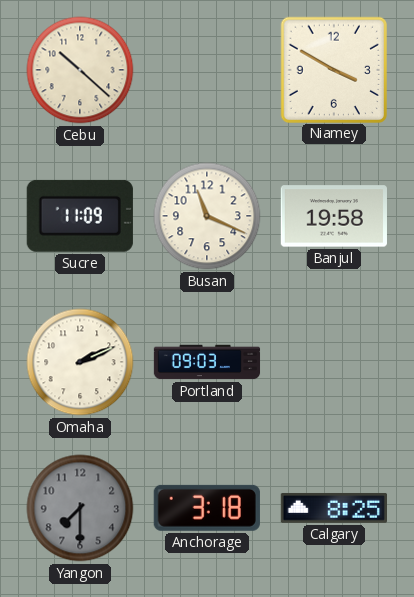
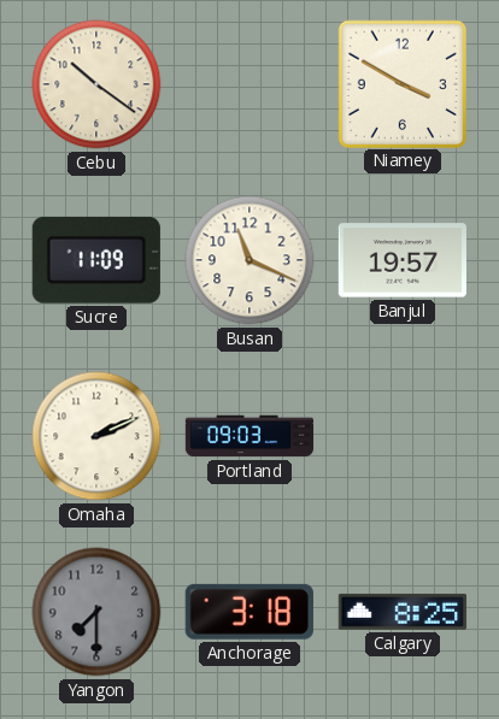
Cebu: 10:22 -> 10:21
Banjul: 19:58 -> 19:57
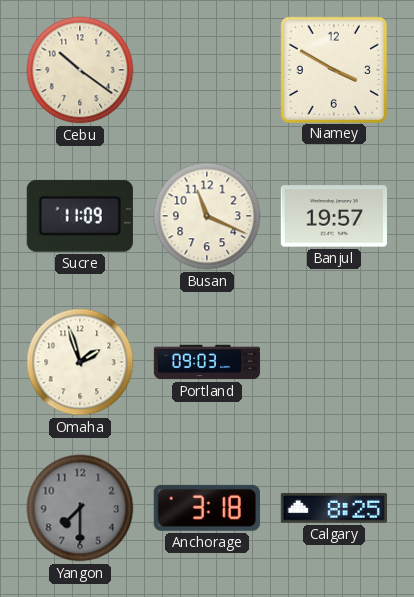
Omaha: 2:11 -> 1:57
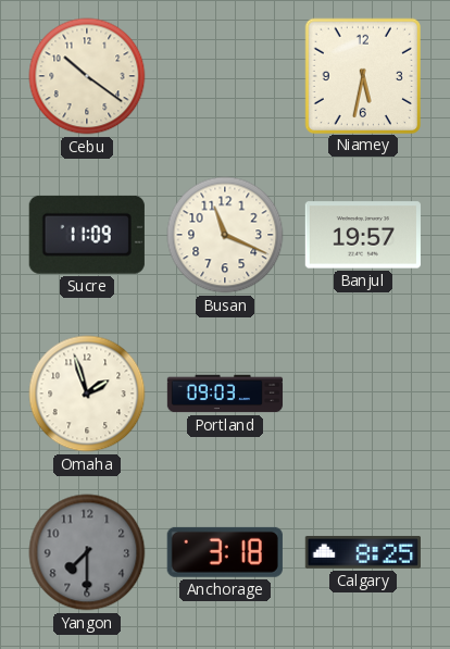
Niamey: 3:50 -> 5:32
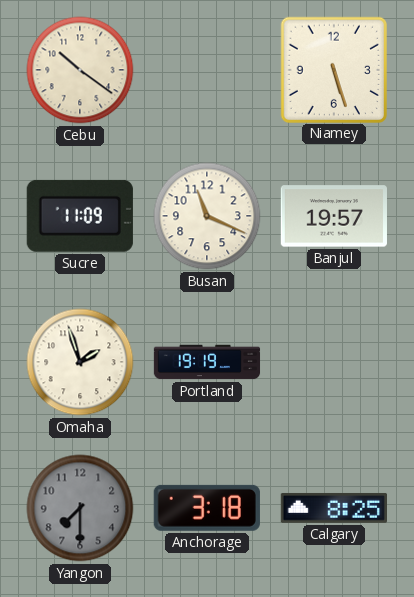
Niamey: 5:32 -> 5:27
Portland: 09:03 -> 19:19
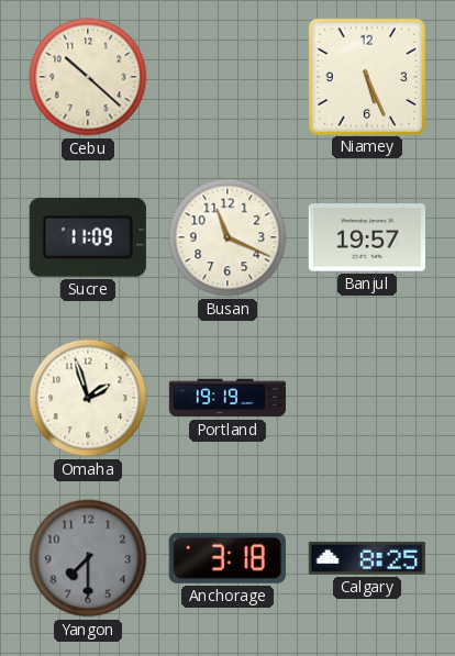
Cebu: 10:21 -> 10:22
Niamey: 5:27 -> 5:26
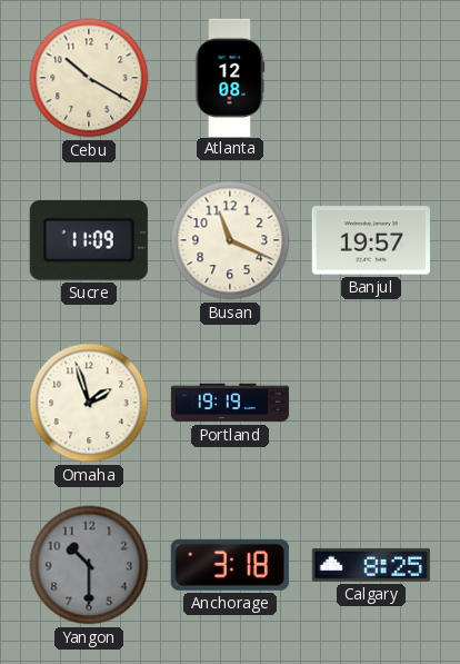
Cebu: 10:22 -> 10:20
Atlanta: none -> 12:08
Niamey: 5:26 -> none
Yangon: 7:30 -> 10:30
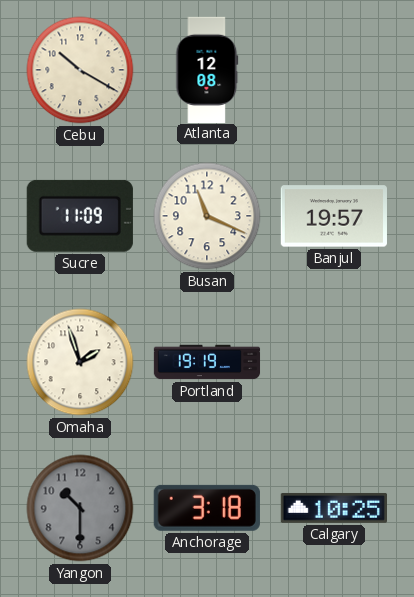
Calgary: 8:25 -> 10:25
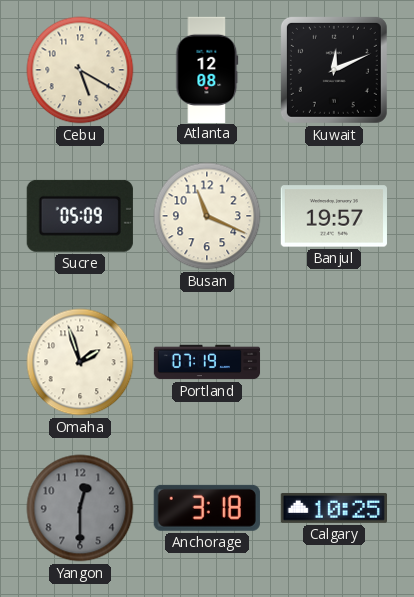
Cebu: 10:20 -> 5:20
Kuwait: none -> 12:11
Sucre: 11:09 -> 05:09
Portland: 19:19 -> 07:19
Yangon: 10:30 -> 12:30
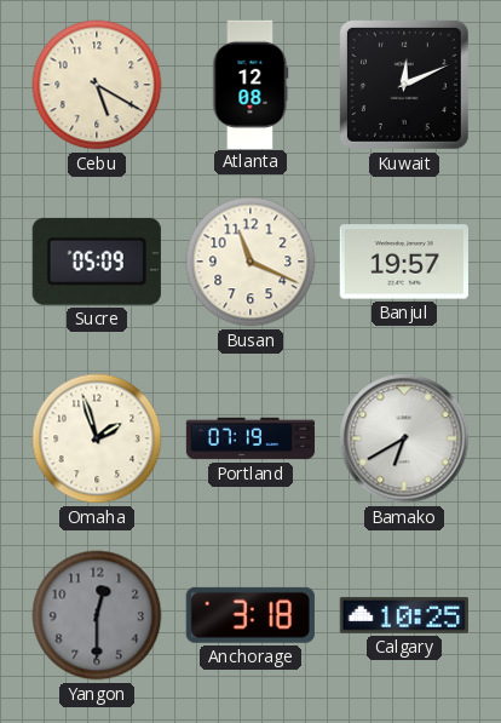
Bamako: none -> 6:40
